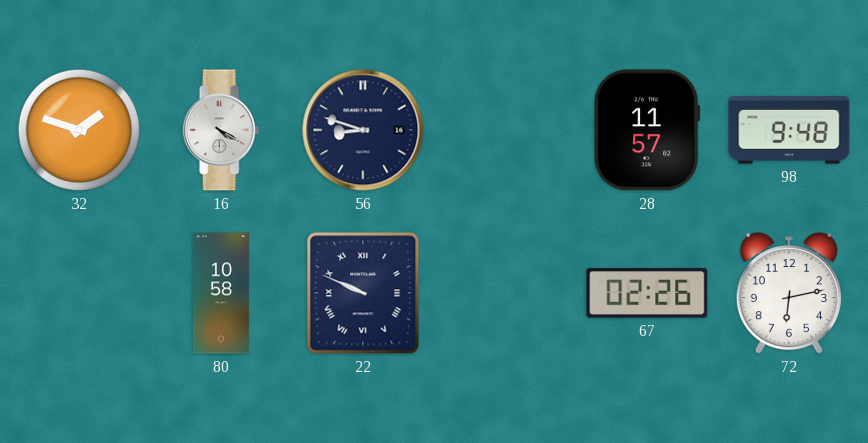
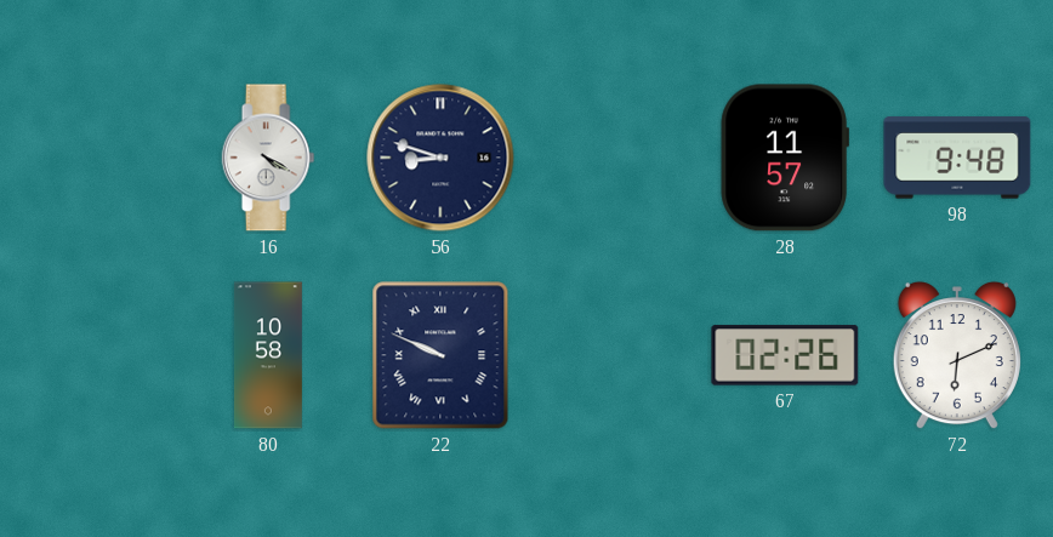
32: 1:48 -> none
72: 6:13 -> 6:11
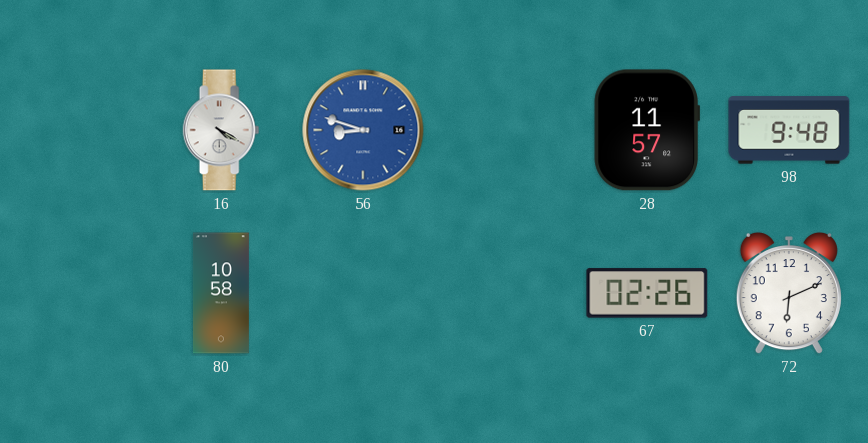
56 dial: navy -> blue
22: 9:49 -> none
